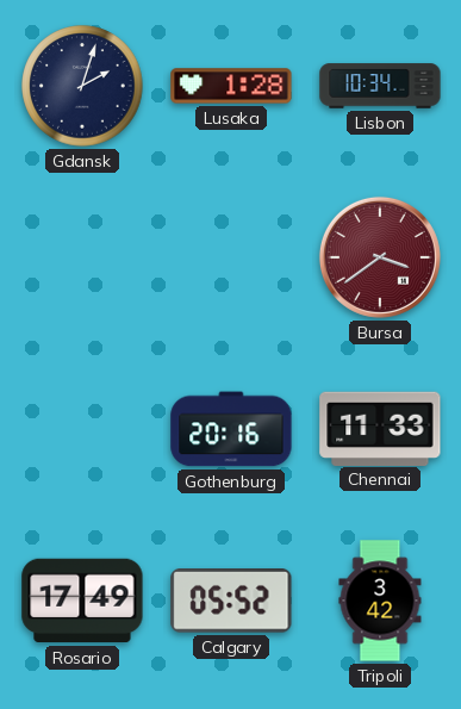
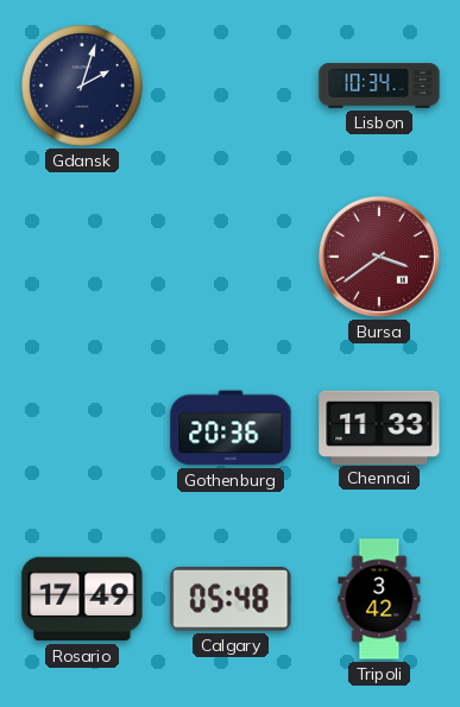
Lusaka: 1:28 -> none
Gothenburg: 20:16 -> 20:36
Calgary: 05:52 -> 05:48
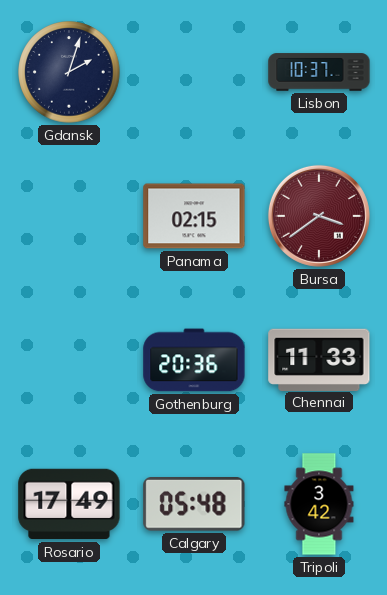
Lisbon: 10:34 -> 10:37
Panama: none -> 02:15
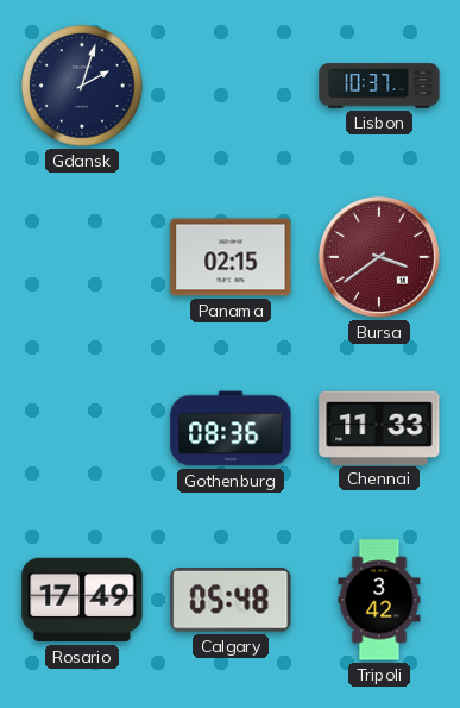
Gothenburg: 20:36 -> 08:36
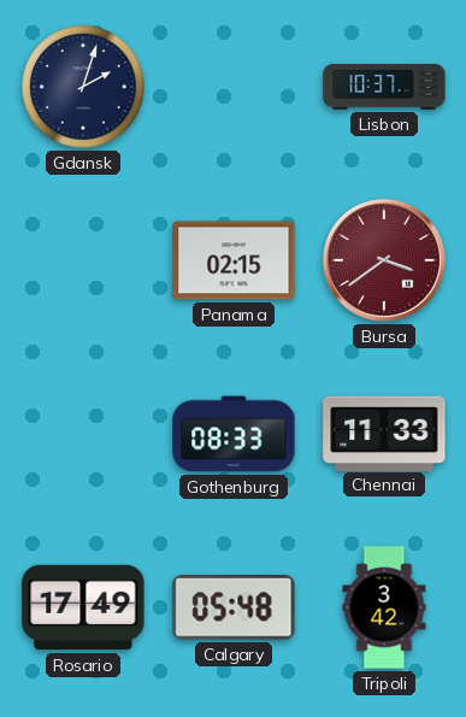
Gothenburg: 08:36 -> 08:33
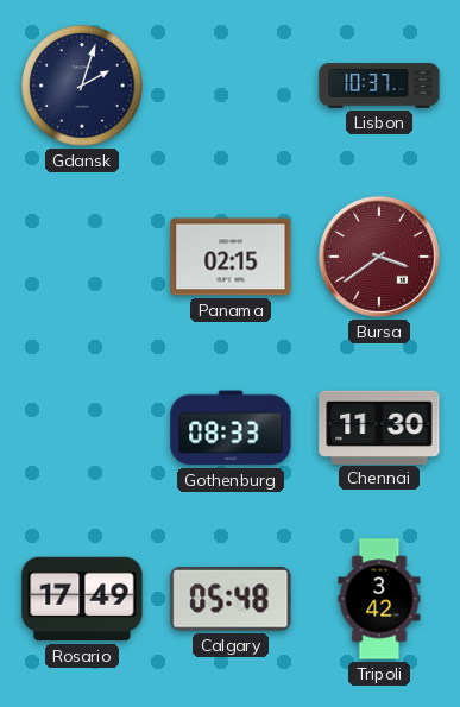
Chennai: 11:33 -> 11:30
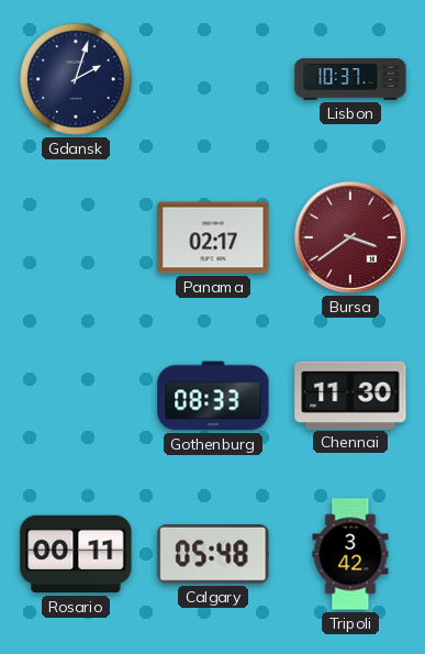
Panama: 02:15 -> 02:17
Rosario: 17:49 -> 00:11
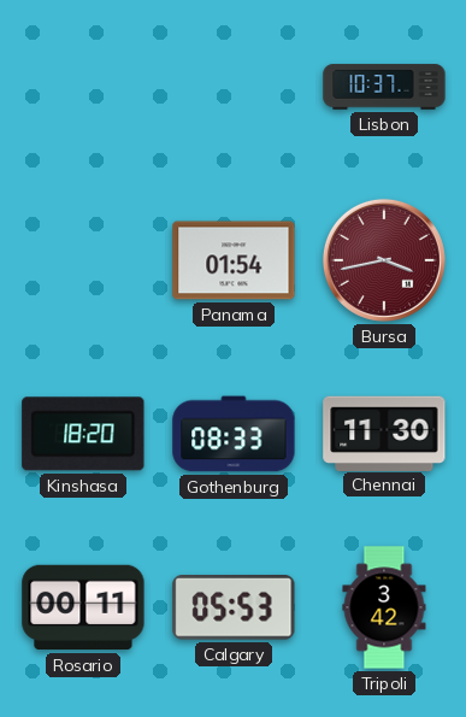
Gdansk: 2:03 -> none
Panama: 02:17 -> 01:54
Bursa: 3:39 -> 3:43
Kinshasa: none -> 18:20
Calgary: 05:48 -> 05:53
